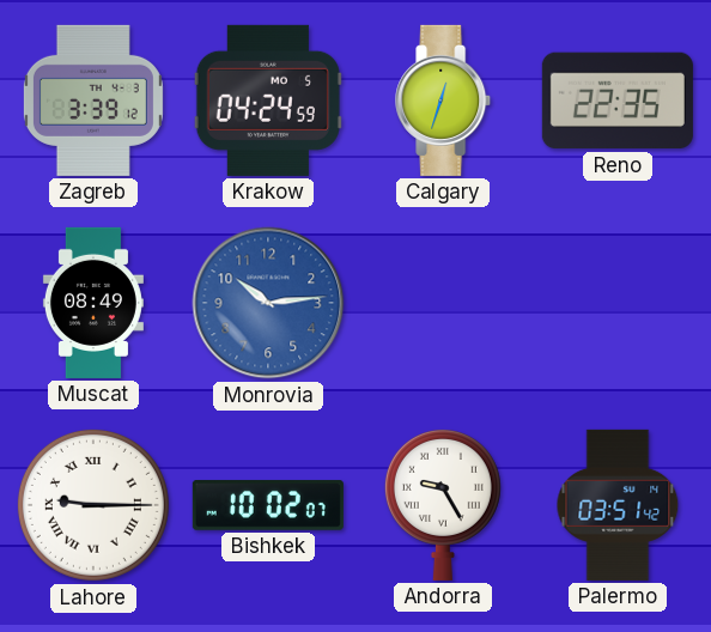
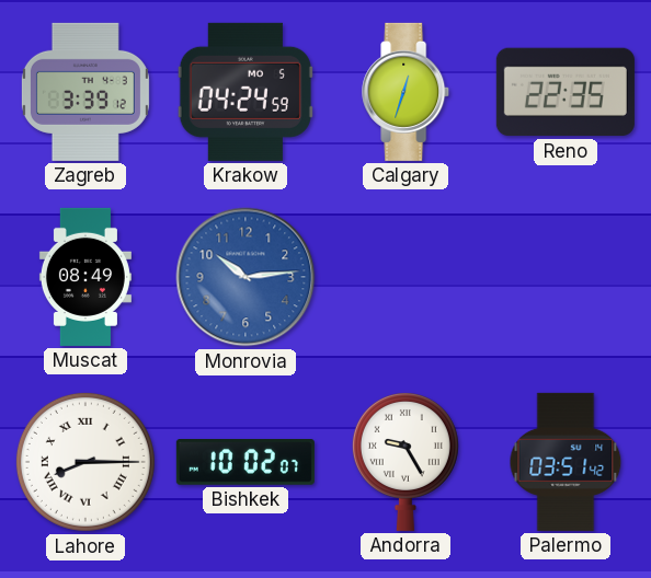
Lahore: 9:15 -> 8:15
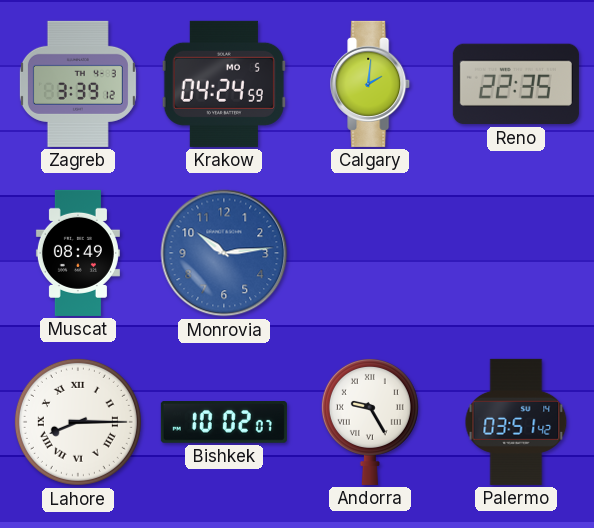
Calgary: 12:33 -> 2:01
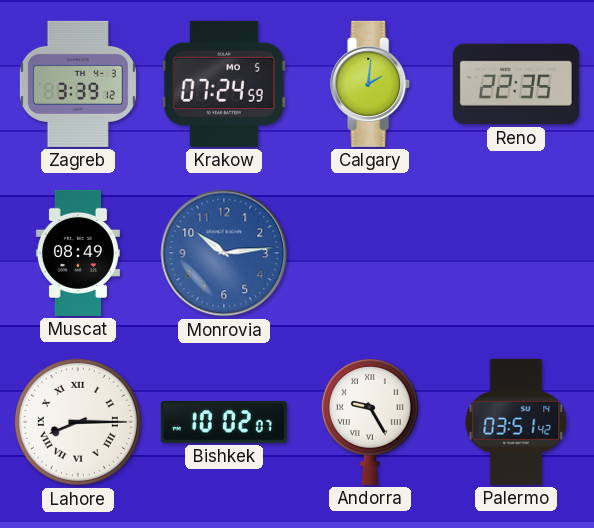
Krakow: 04:24 -> 07:24
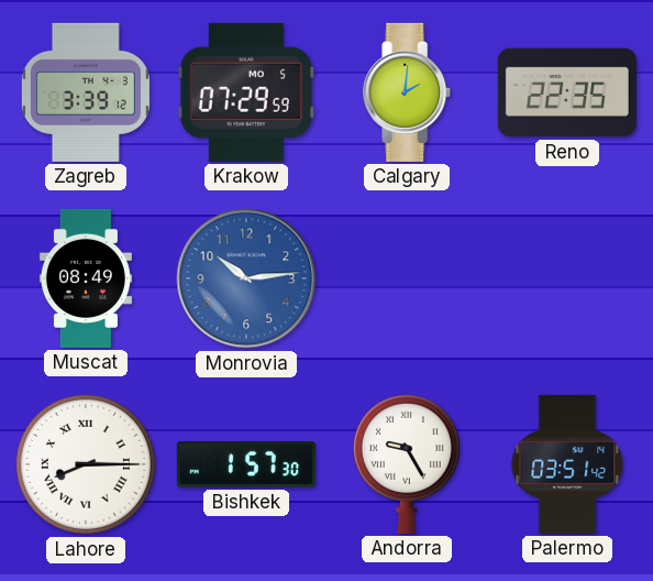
Krakow: 07:24 -> 07:29
Bishkek: 10:02 -> 1:57
